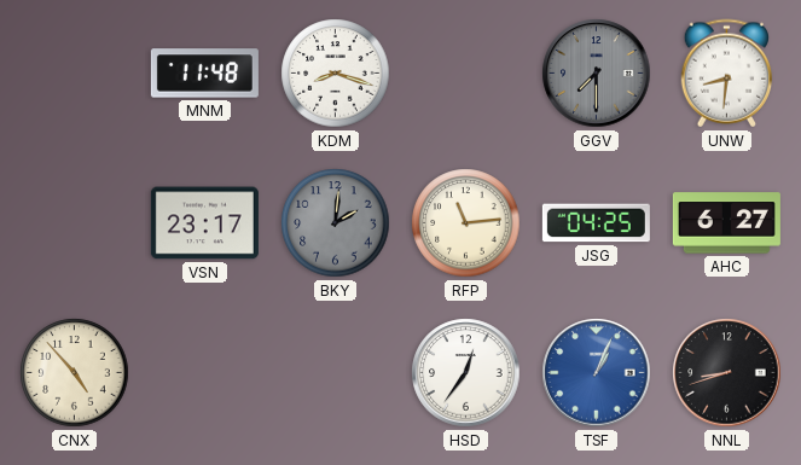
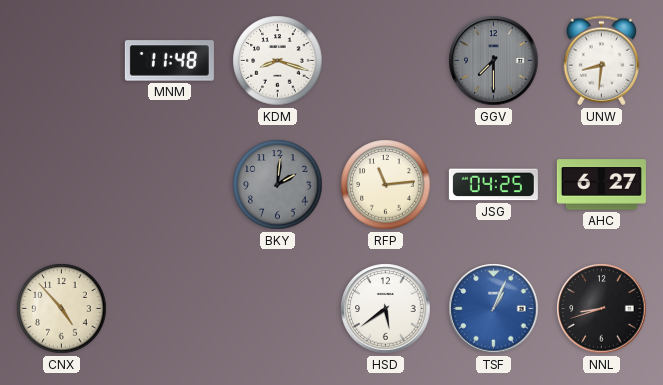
VSN: 23:17 -> none
HSD: 12:36 -> 5:39
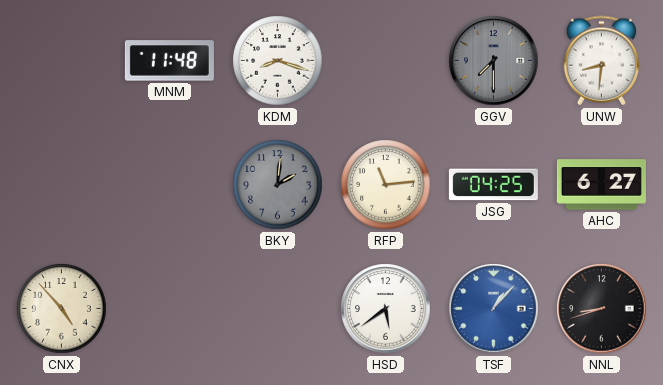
TSF: 1:04 -> 1:07
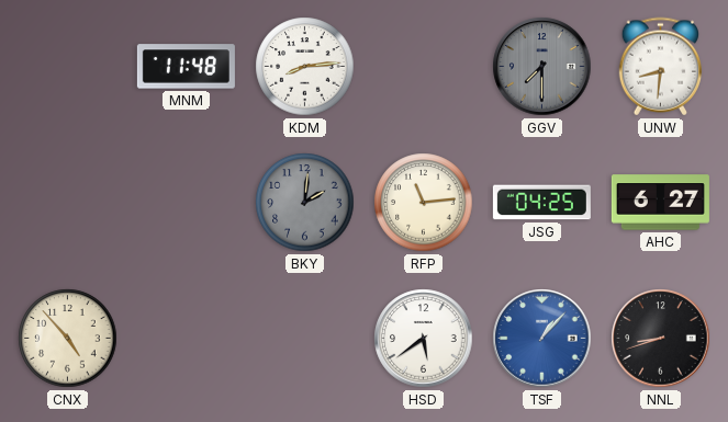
KDM: 8:18 -> 8:14
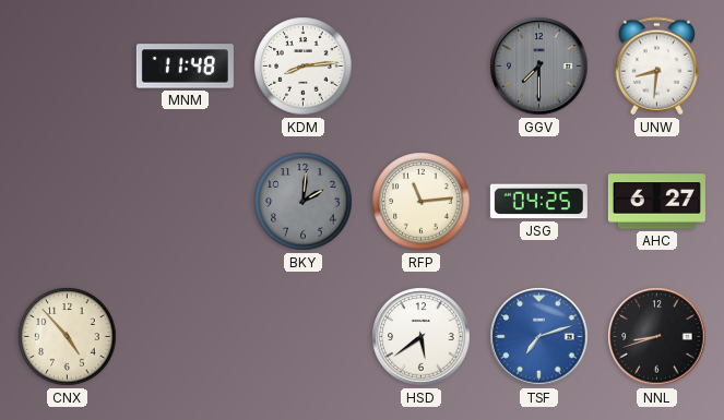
TSF: 1:07 -> 7:12
